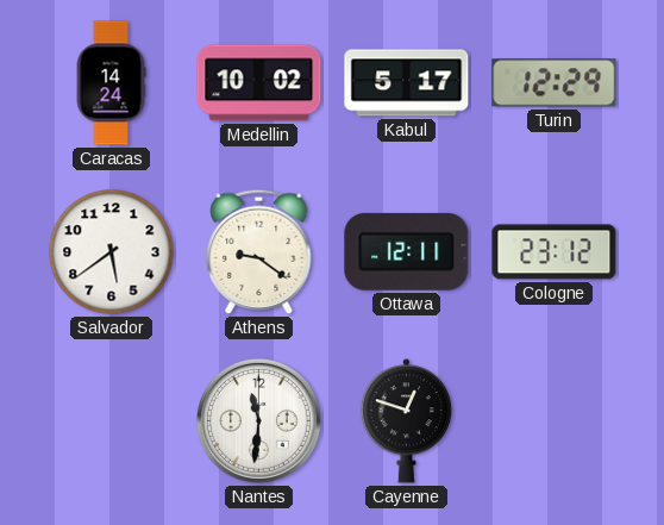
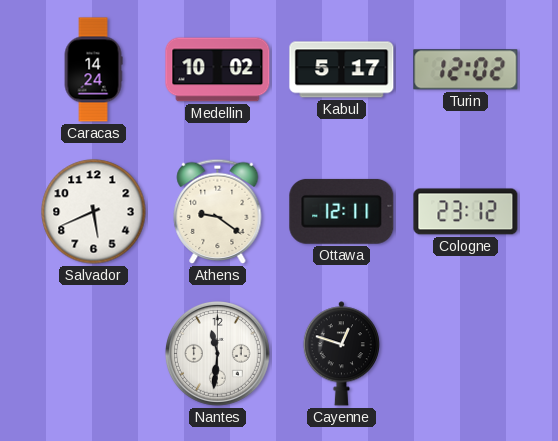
Turin: 12:29 -> 12:02
Salvador: 5:39 -> 5:41
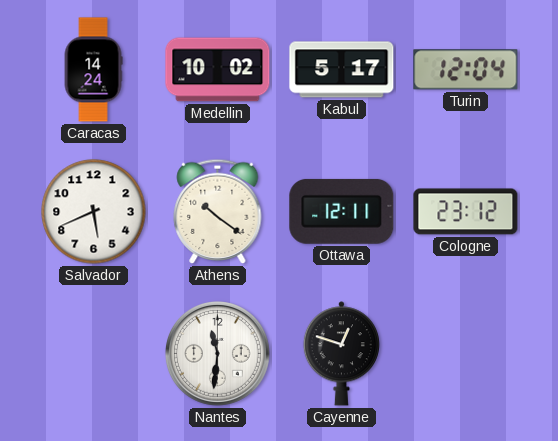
Turin: 12:02 -> 12:04
Athens: 9:21 -> 10:21
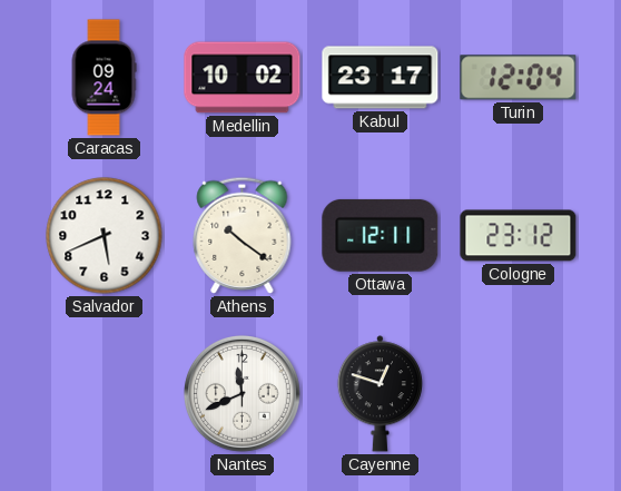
Caracas: 14:24 -> 09:24
Kabul: 5:17 -> 23:17
Nantes: 11:31 -> 11:41
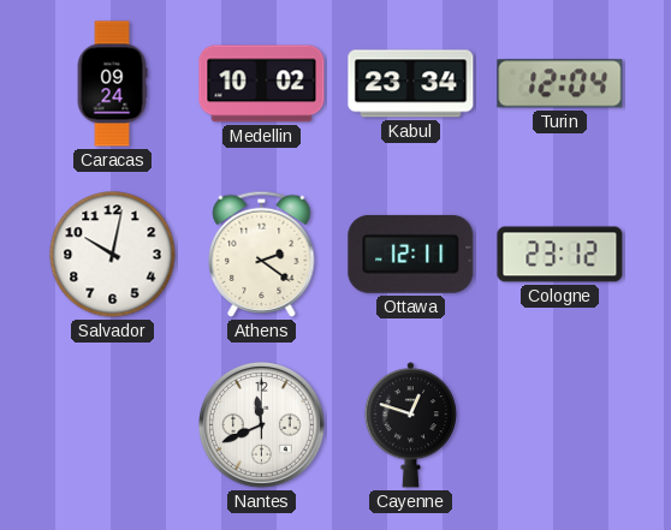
Kabul: 23:17 -> 23:34
Salvador: 5:41 -> 10:02
Athens: 10:21 -> 2:21
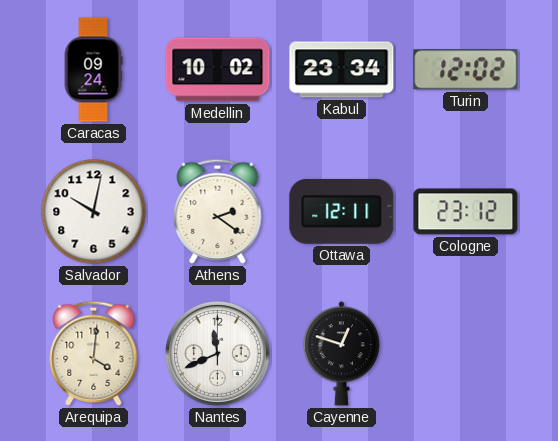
Turin: 12:04 -> 12:02
Arequipa: none -> 4:01
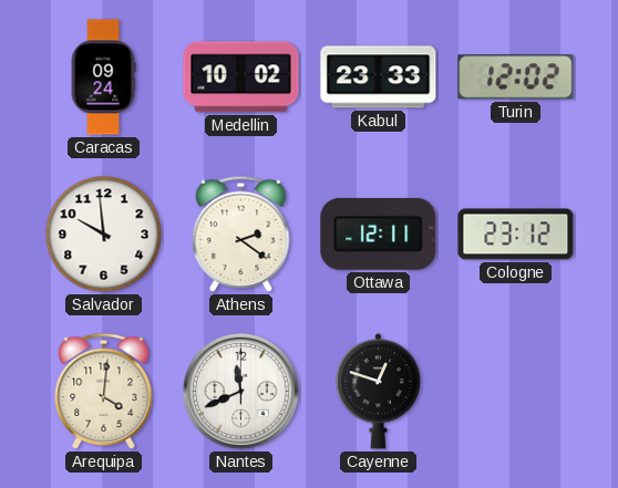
Kabul: 23:34 -> 23:33
Salvador: 10:02 -> 9:59
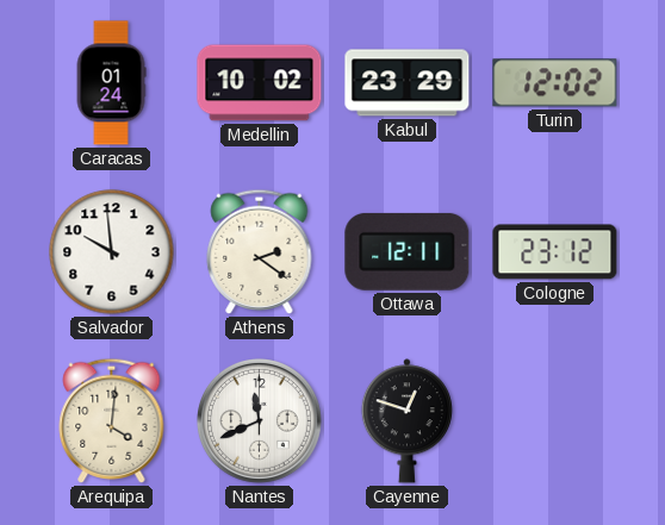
Caracas: 09:24 -> 01:24
Kabul: 23:33 -> 23:29
